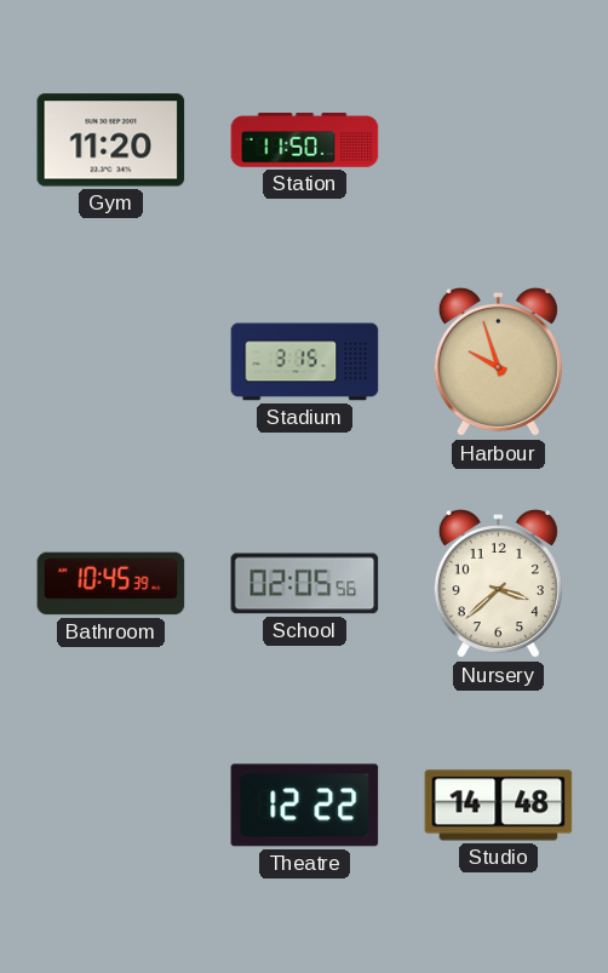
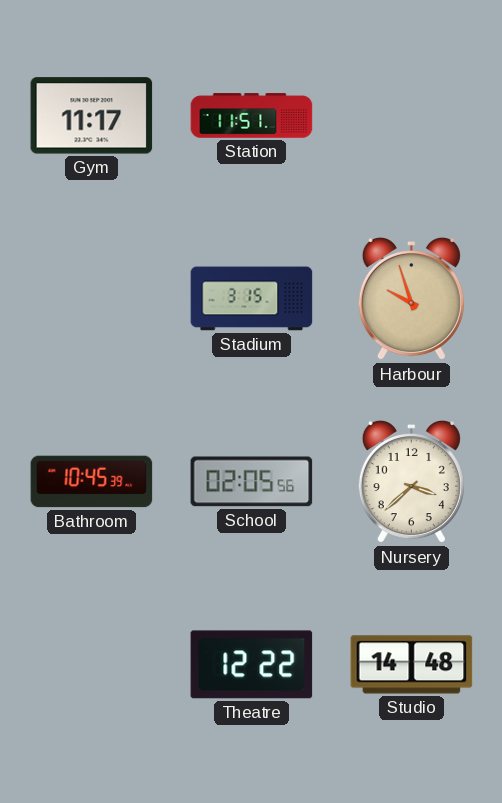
Gym: 11:20 -> 11:17
Station: 11:50 -> 11:51
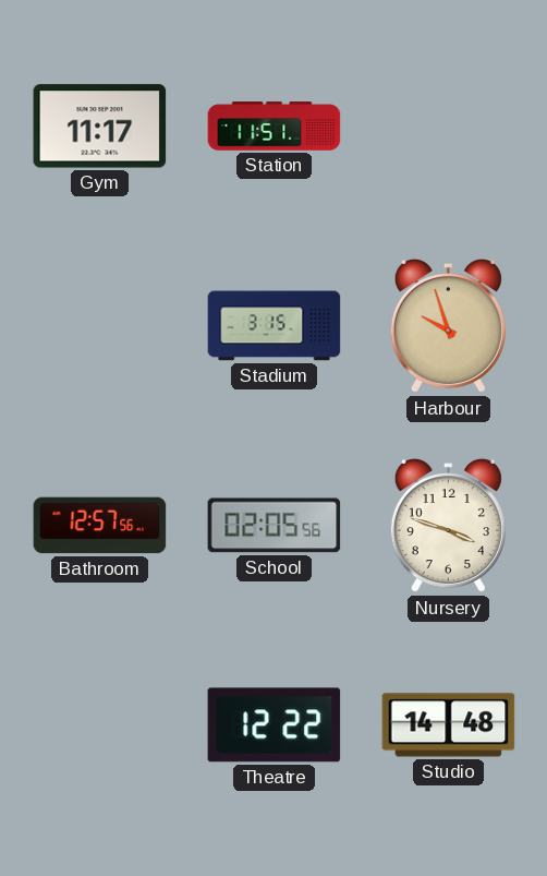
Bathroom: 10:45 -> 12:57
Nursery: 3:38 -> 3:48
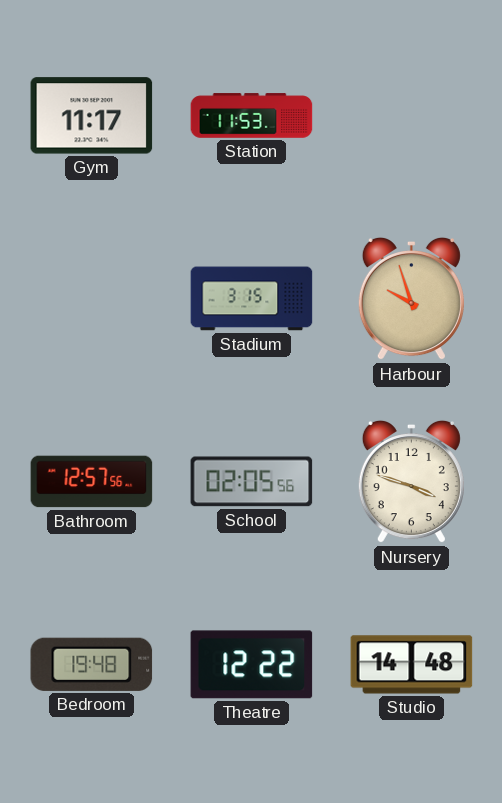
Station: 11:51 -> 11:53
Bedroom: none -> 19:48
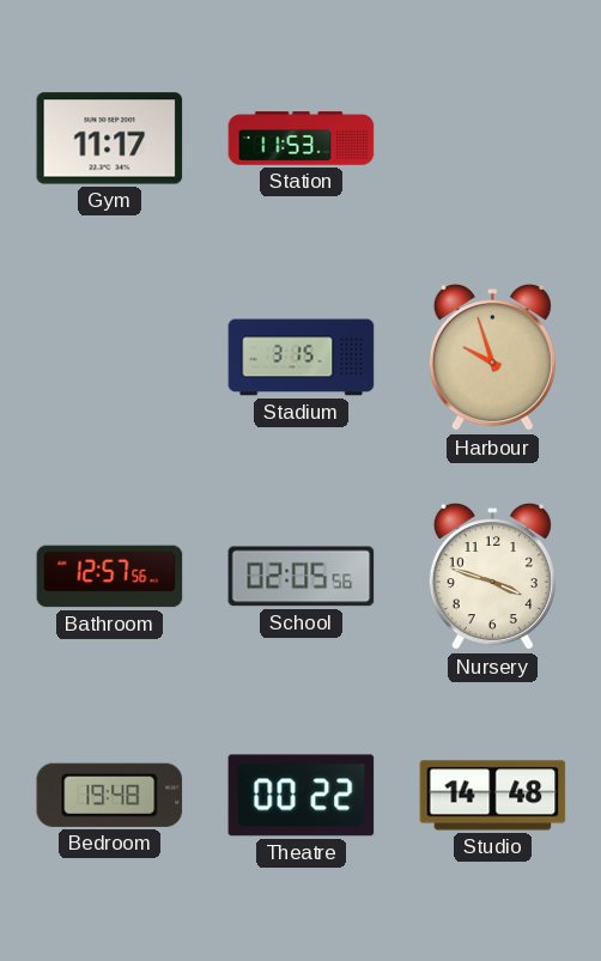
Theatre: 12:22 -> 00:22
